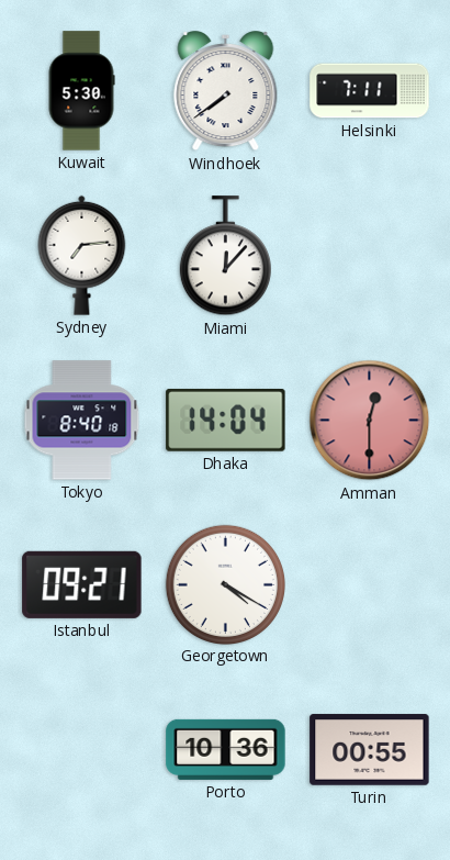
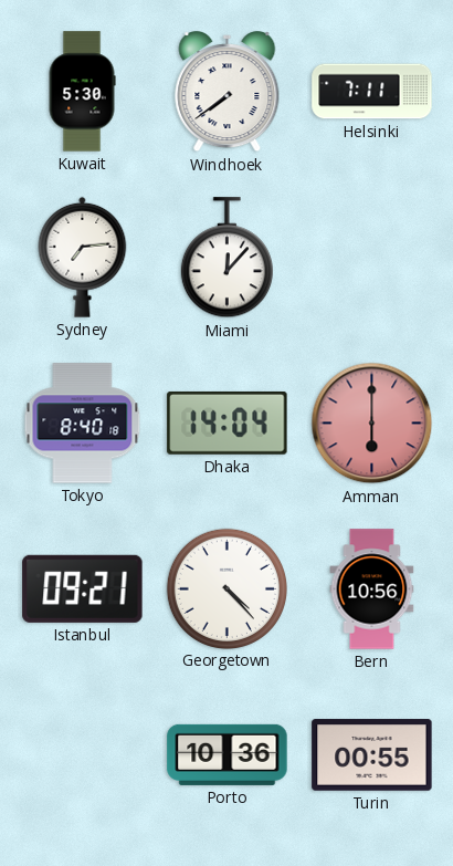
Amman: 12:30 -> 6:00
Georgetown: 4:20 -> 4:23
Bern: none -> 10:56
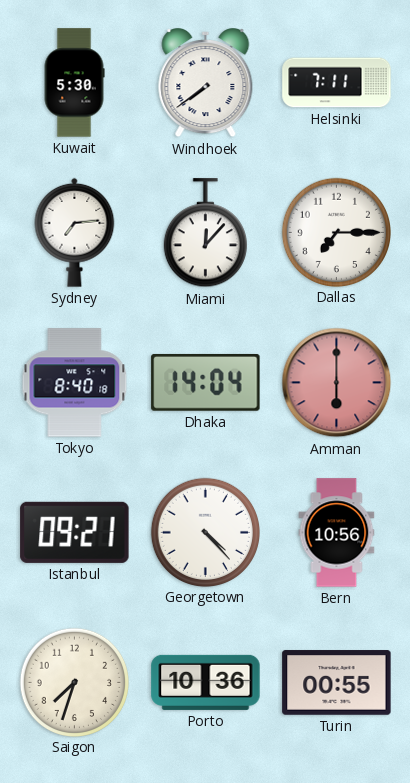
Dallas: none -> 7:15
Saigon: none -> 7:33
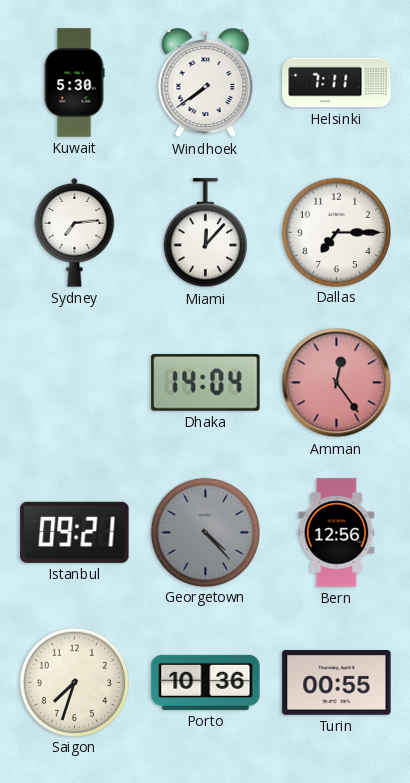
Tokyo: 8:40 -> none
Amman: 6:00 -> 12:24
Georgetown dial: white -> grey
Bern: 10:56 -> 12:56
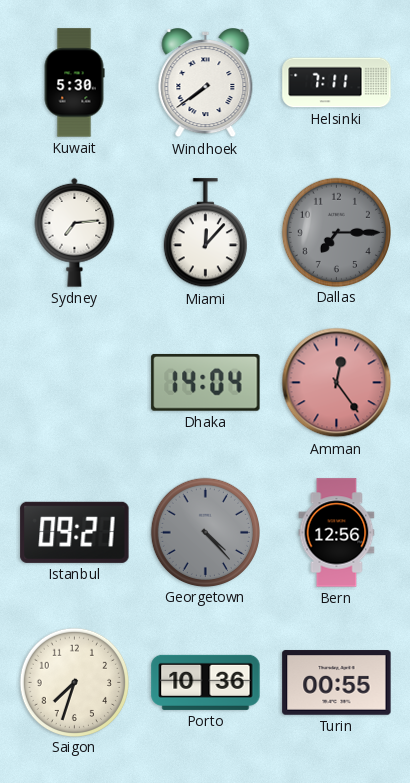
Dallas dial: white -> grey
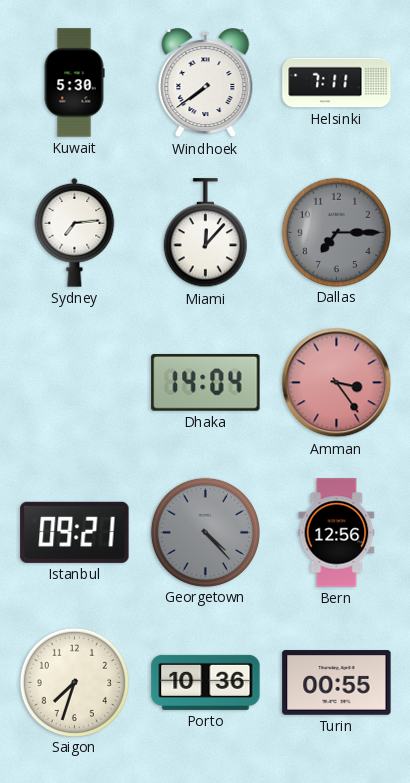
Amman: 12:24 -> 3:24
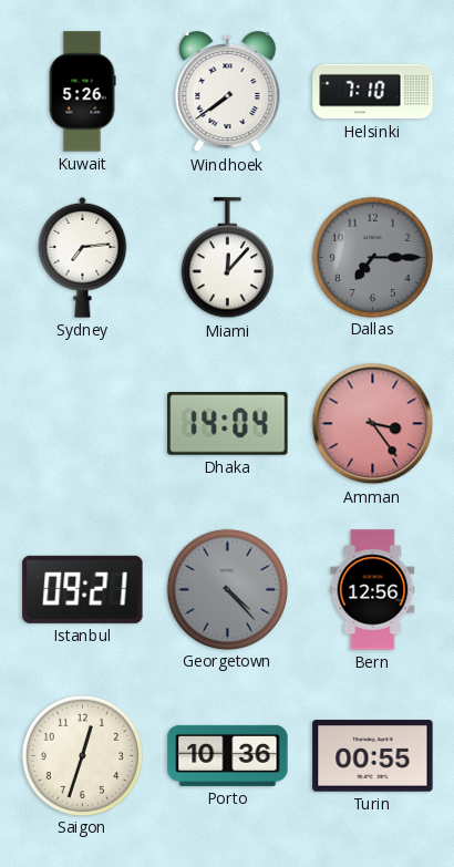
Kuwait: 5:30 -> 5:26
Helsinki: 7:11 -> 7:10
Saigon: 7:33 -> 12:33
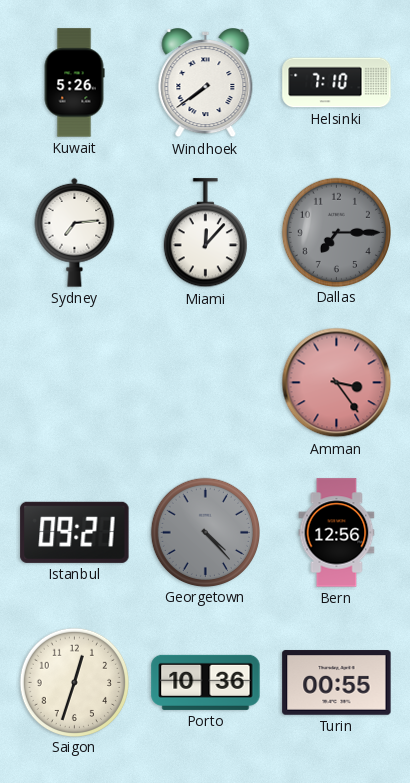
Dhaka: 14:04 -> none
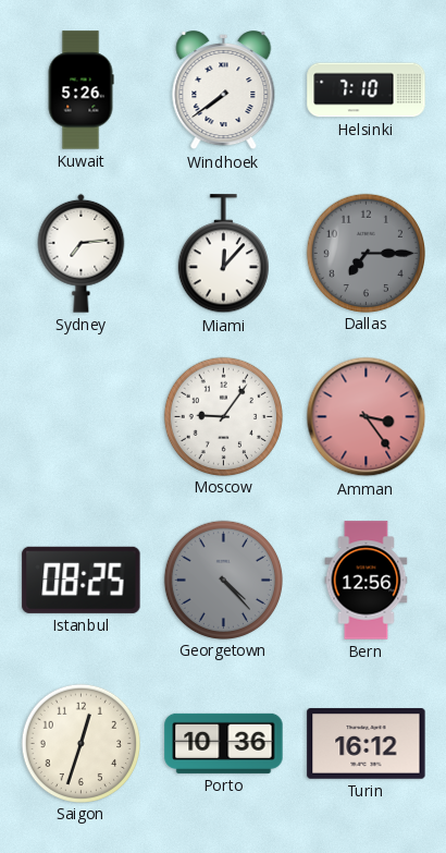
Moscow: none -> 9:06
Istanbul: 09:21 -> 08:25
Turin: 00:55 -> 16:12
